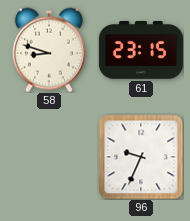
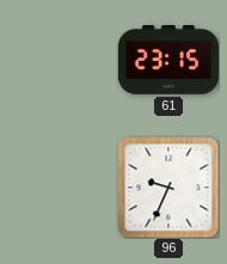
58: 8:48 -> none
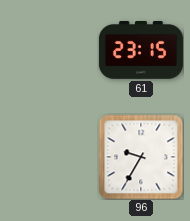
96: 9:34 -> 9:35
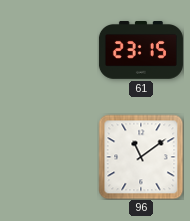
96: 9:35 -> 11:09
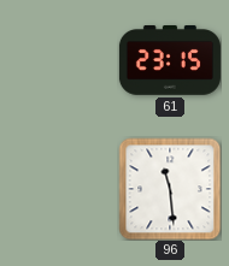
96: 11:09 -> 11:29
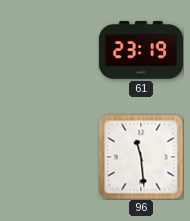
61: 23:15 -> 23:19
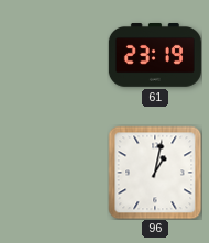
96: 11:29 -> 1:02
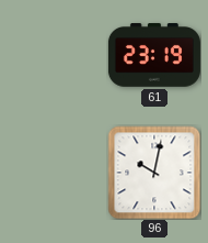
96: 1:02 -> 10:02
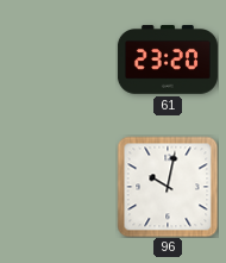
61: 23:19 -> 23:20
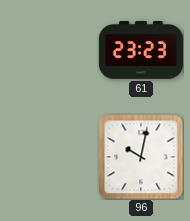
61: 23:20 -> 23:23
